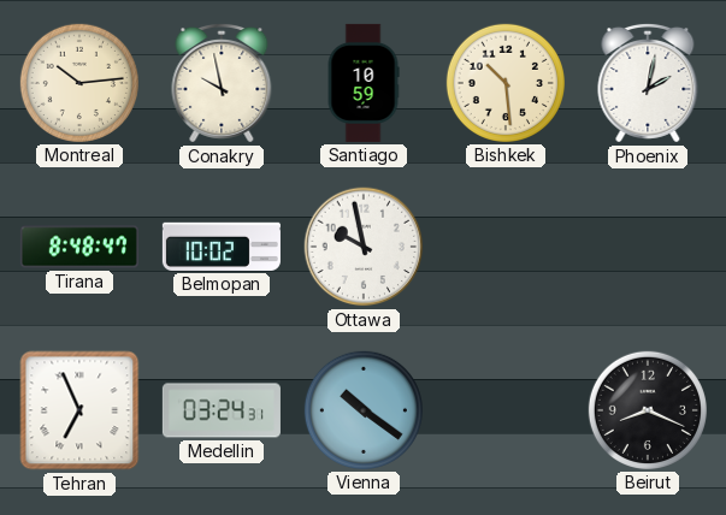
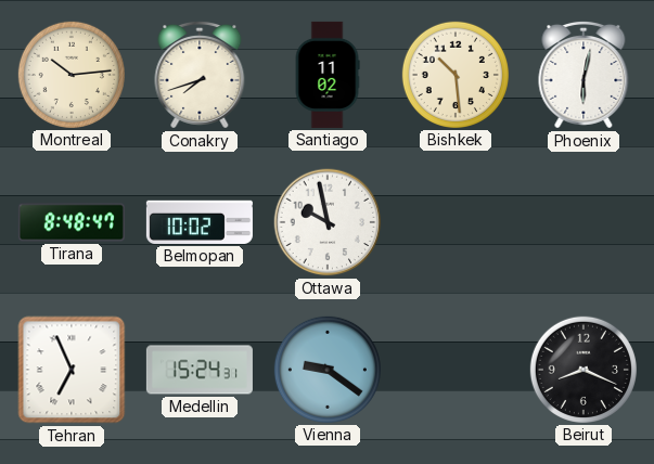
Conakry: 9:58 -> 7:42
Santiago: 10:59 -> 11:02
Phoenix: 2:02 -> 6:02
Medellin: 03:24 -> 15:24
Vienna: 10:21 -> 9:21
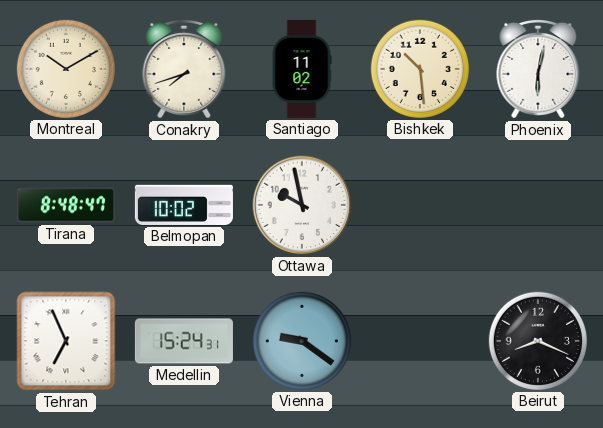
Montreal: 10:14 -> 10:10
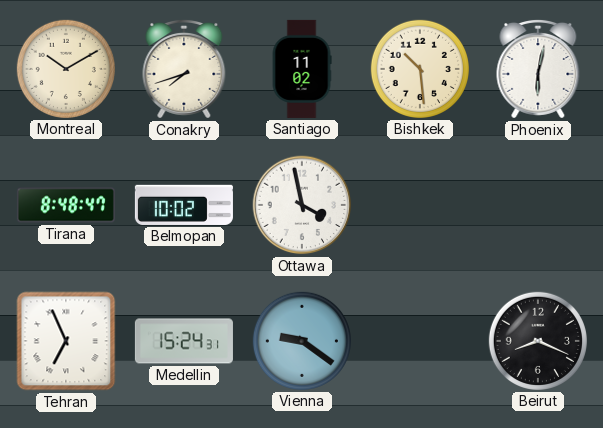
Ottawa: 9:58 -> 3:58
